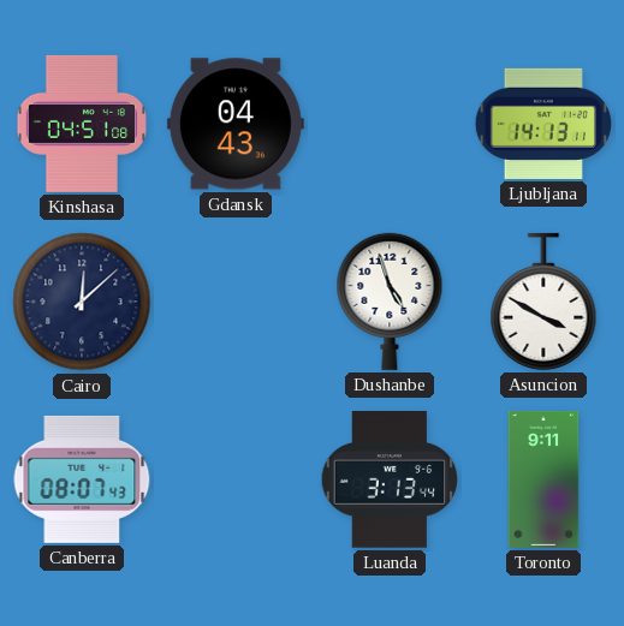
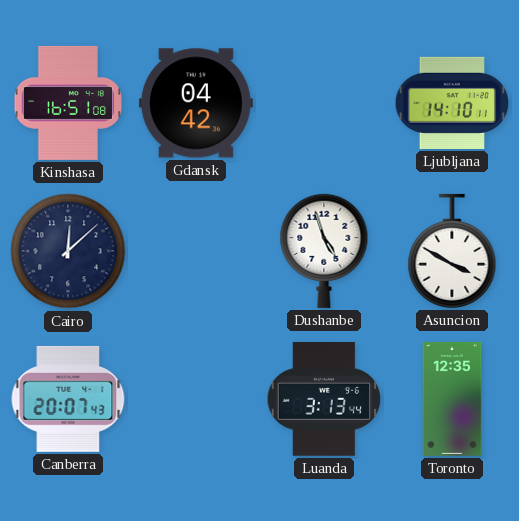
Kinshasa: 04:51 -> 16:51
Gdansk: 04:43 -> 04:42
Ljubljana: 14:13 -> 14:10
Canberra: 08:07 -> 20:07
Toronto: 9:11 -> 12:35
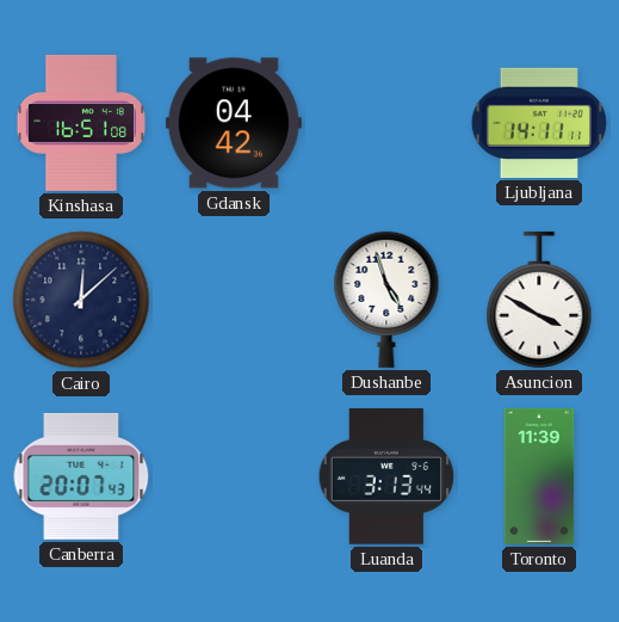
Ljubljana: 14:10 -> 14:11
Toronto: 12:35 -> 11:39
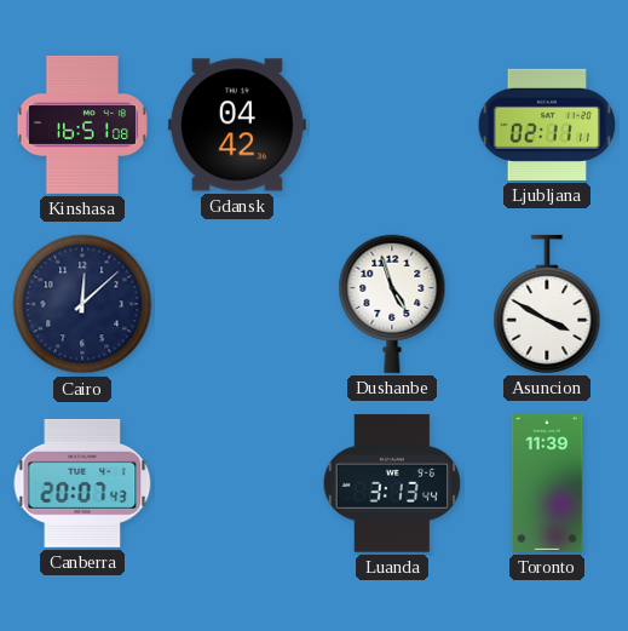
Ljubljana: 14:11 -> 02:11
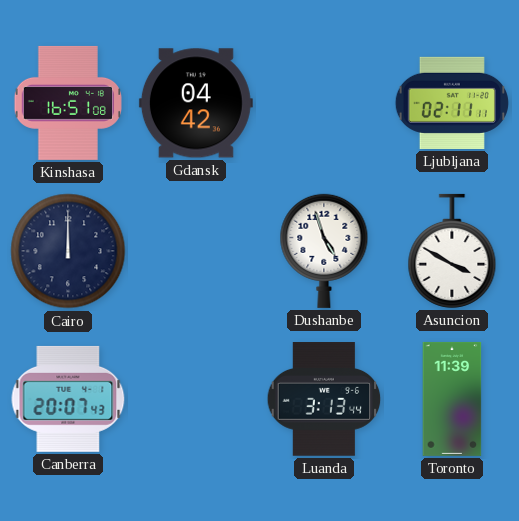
Cairo: 12:08 -> 12:00
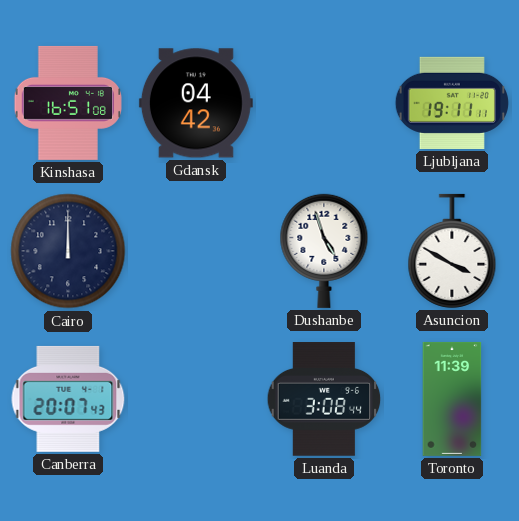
Ljubljana: 02:11 -> 19:11
Luanda: 3:13 -> 3:08
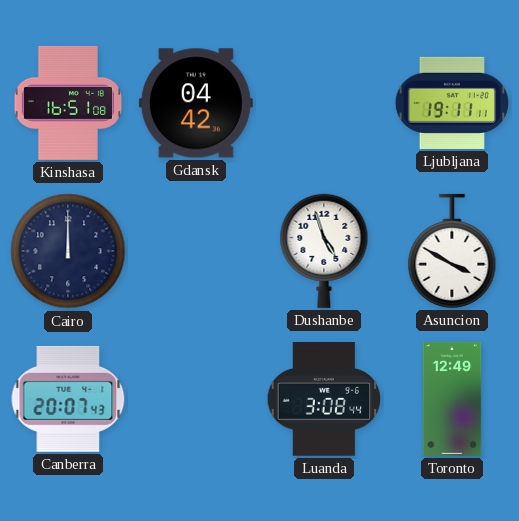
Toronto: 11:39 -> 12:49
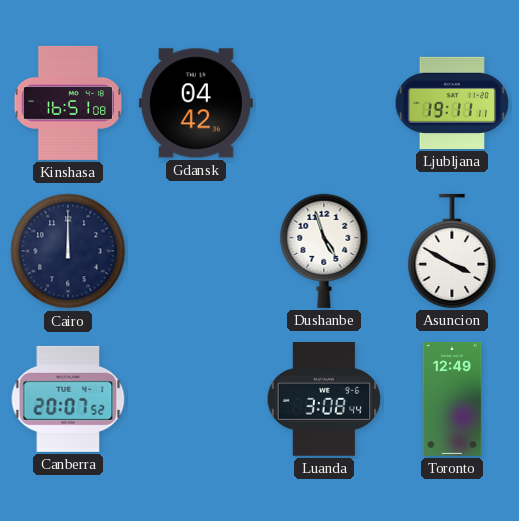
Canberra: 20:07:43 -> 20:07:52
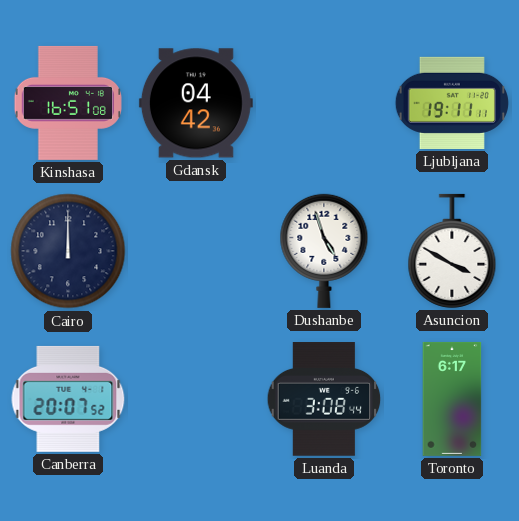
Toronto: 12:49 -> 6:17
